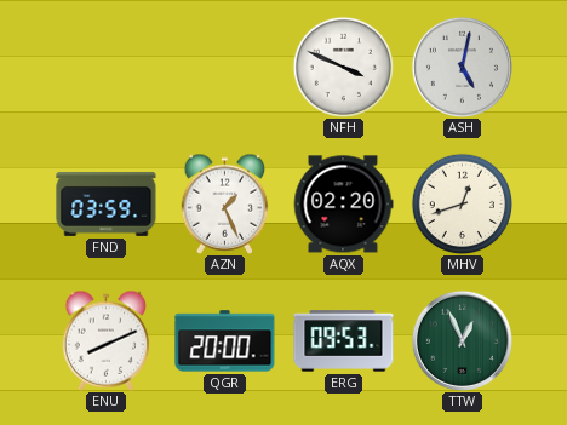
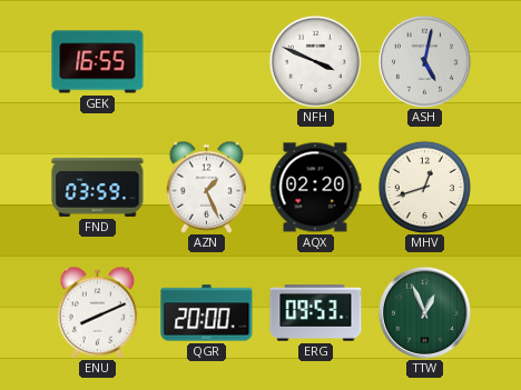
GEK: none -> 16:55
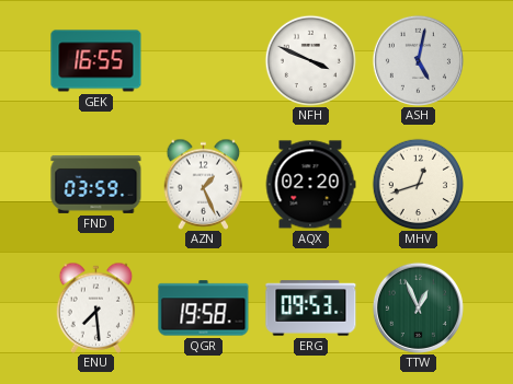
ENU: 8:11 -> 7:29
QGR: 20:00 -> 19:58
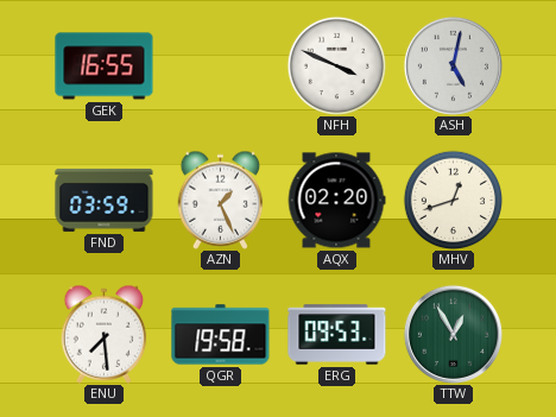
TTW: 12:56 -> 12:55
